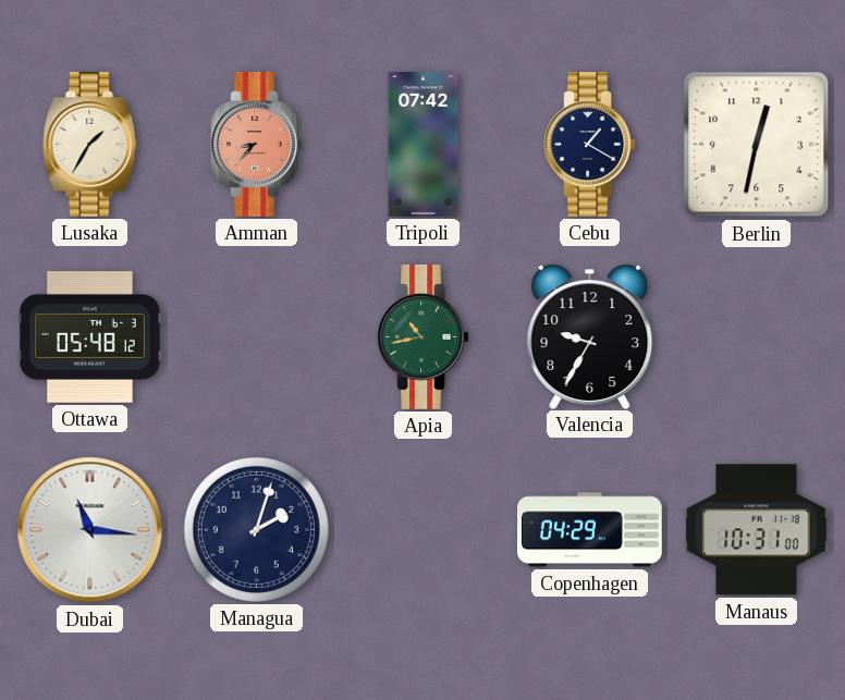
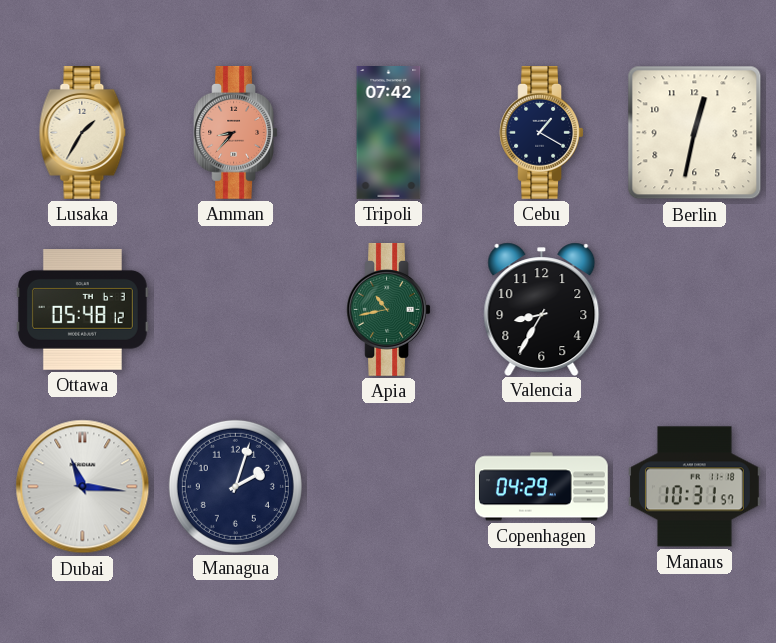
Valencia: 9:35 -> 8:35
Manaus: 10:31:00 -> 10:31:57
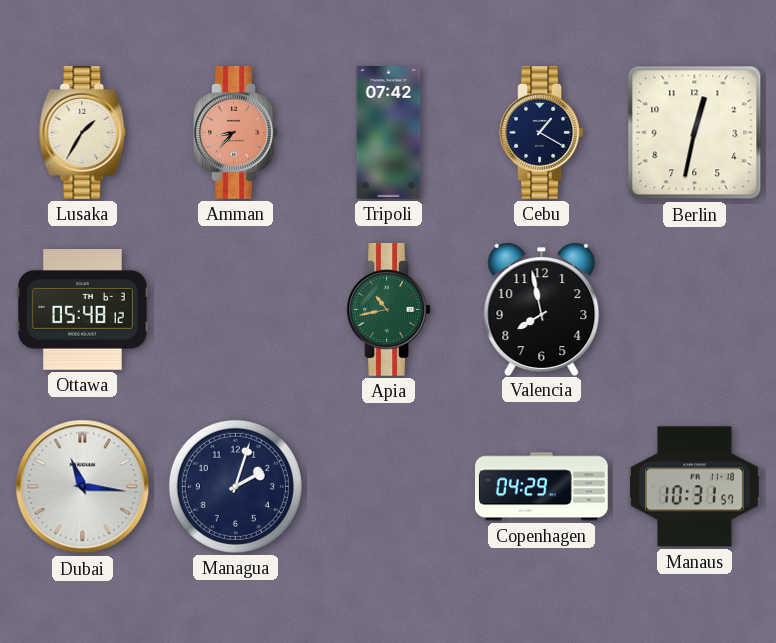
Valencia: 8:35 -> 7:58
